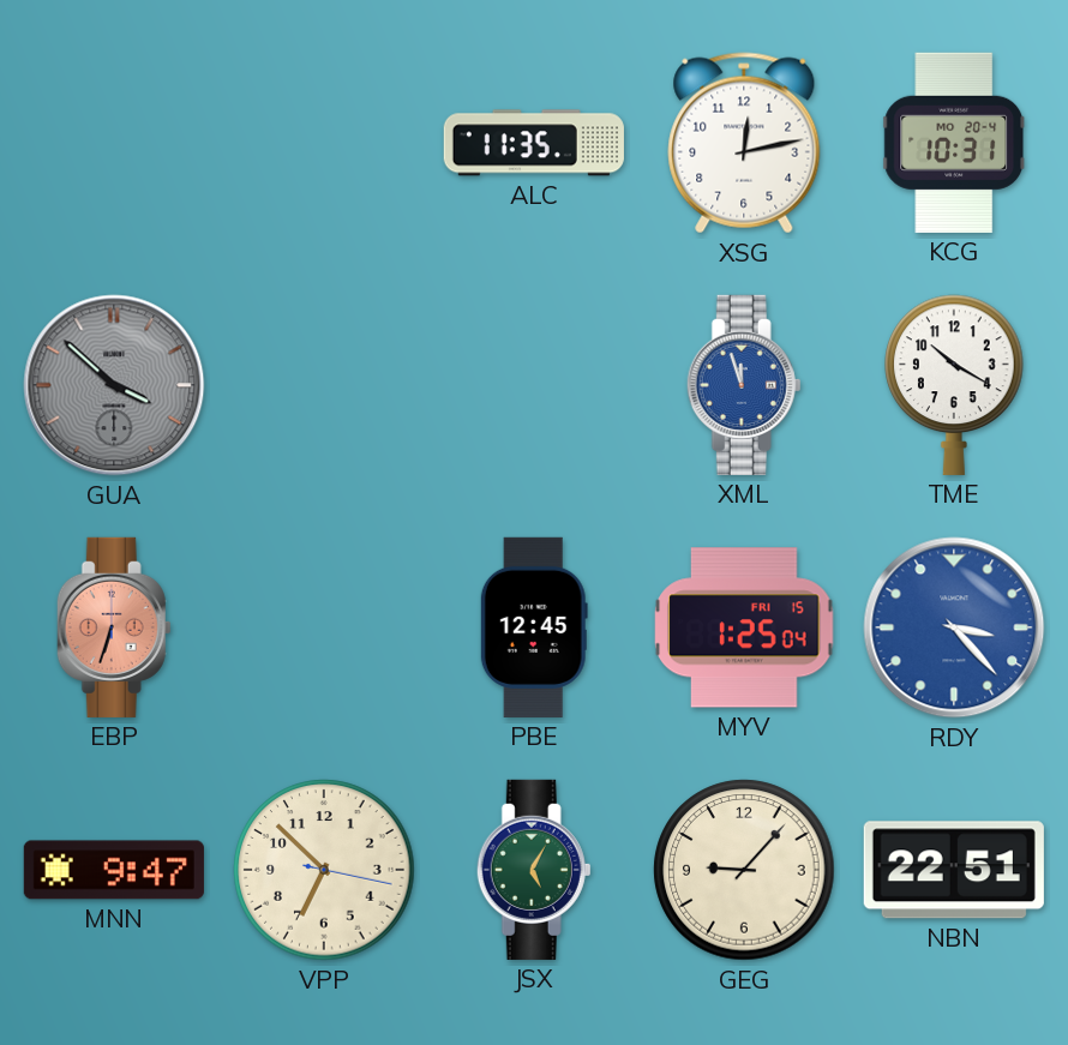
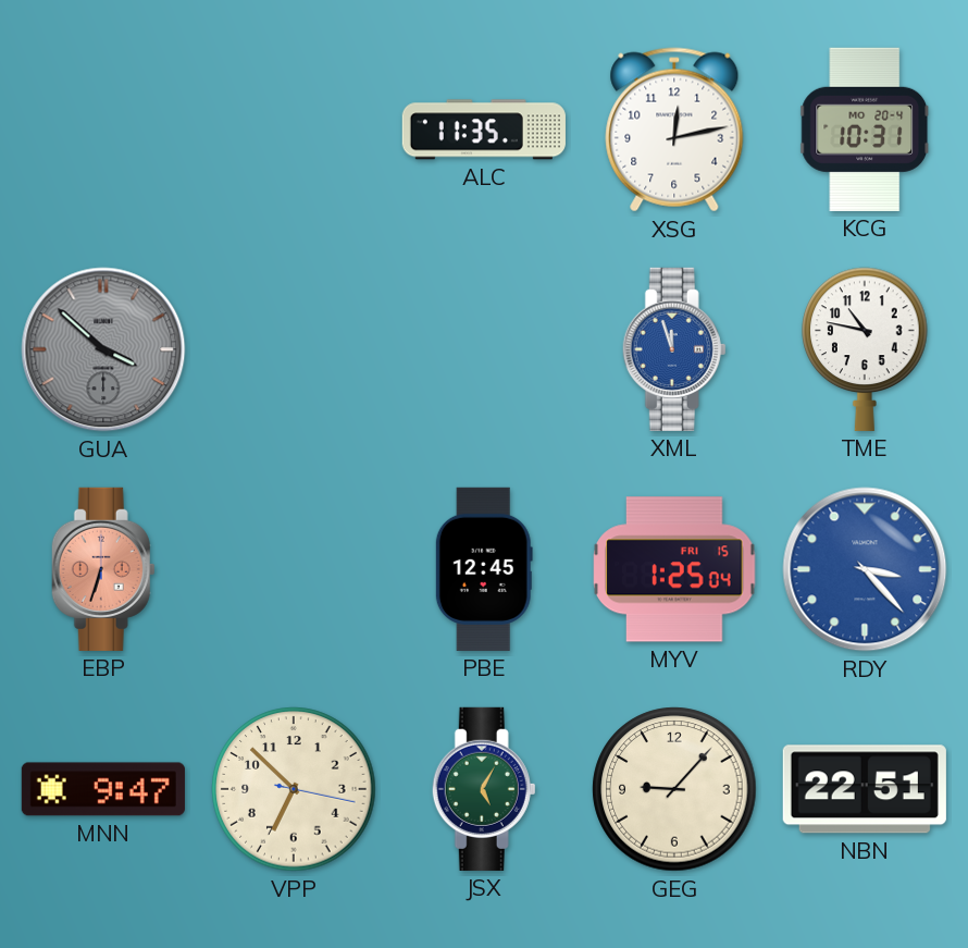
TME: 10:20 -> 10:47
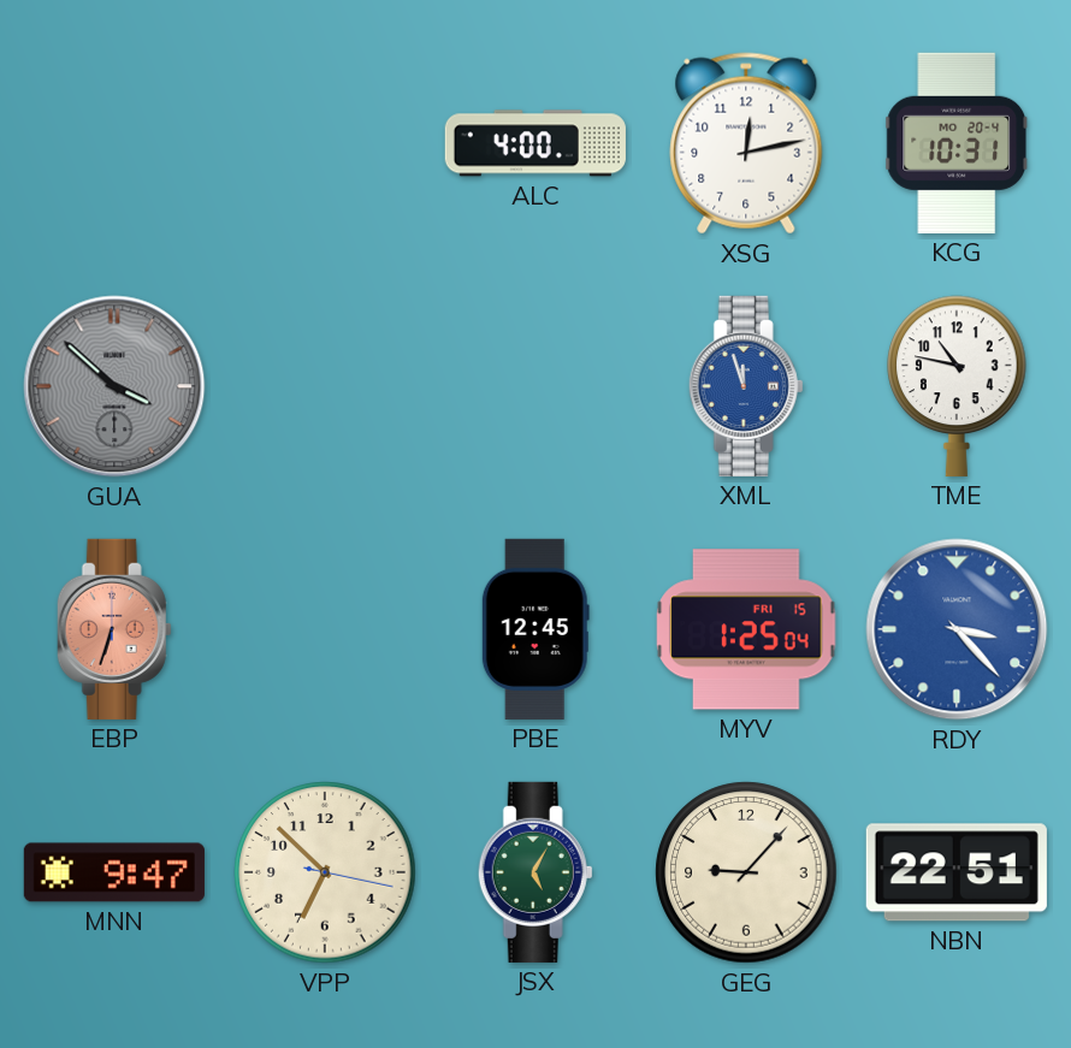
ALC: 11:35 -> 4:00
